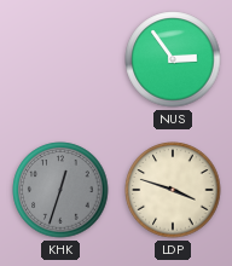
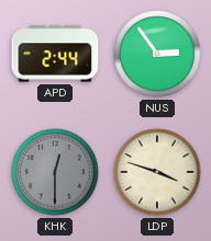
APD: none -> 2:44
KHK: 12:33 -> 12:30
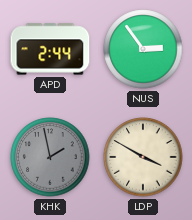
KHK: 12:30 -> 1:58
LDP: 3:48 -> 3:50
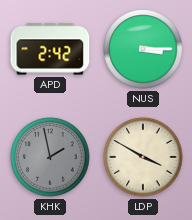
APD: 2:44 -> 2:42
NUS: 2:54 -> 3:15
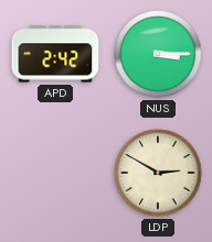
KHK: 1:58 -> none
LDP: 3:50 -> 2:50
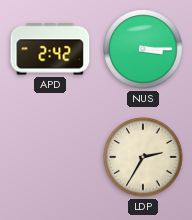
LDP: 2:50 -> 2:35
